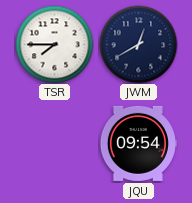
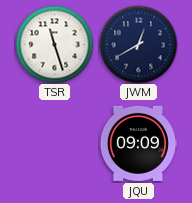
TSR: 7:45 -> 11:27
JQU: 09:54 -> 09:09
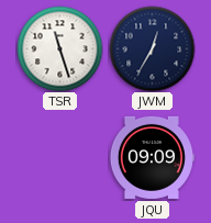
JWM: 12:40 -> 12:35
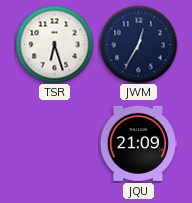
TSR: 11:27 -> 6:27
JQU: 09:09 -> 21:09
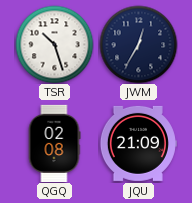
TSR: 6:27 -> 10:27
QGQ: none -> 02:08
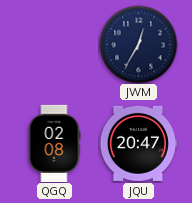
TSR: 10:27 -> none
JQU: 21:09 -> 20:47
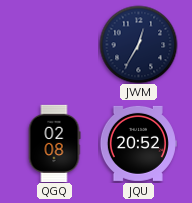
JQU: 20:47 -> 20:52
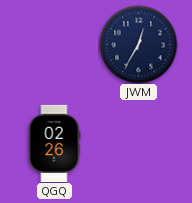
QGQ: 02:08 -> 02:26
JQU: 20:52 -> none
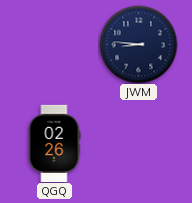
JWM: 12:35 -> 8:46
